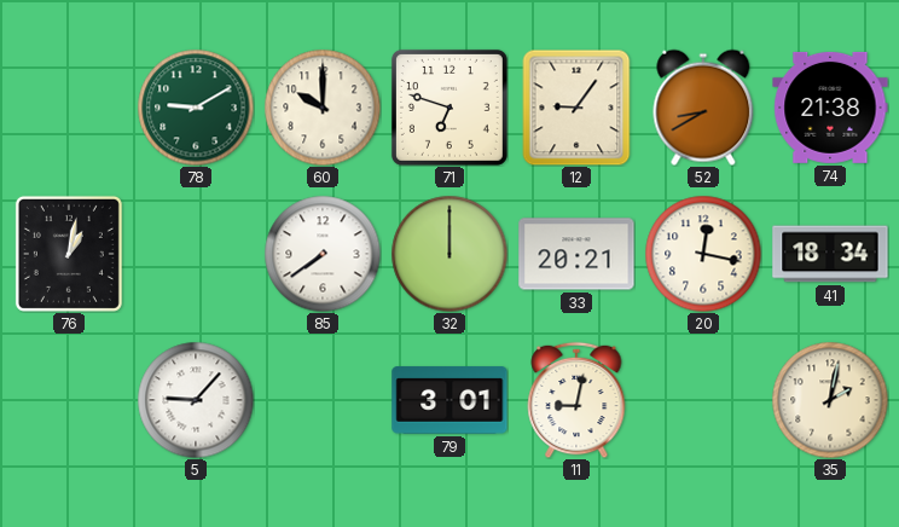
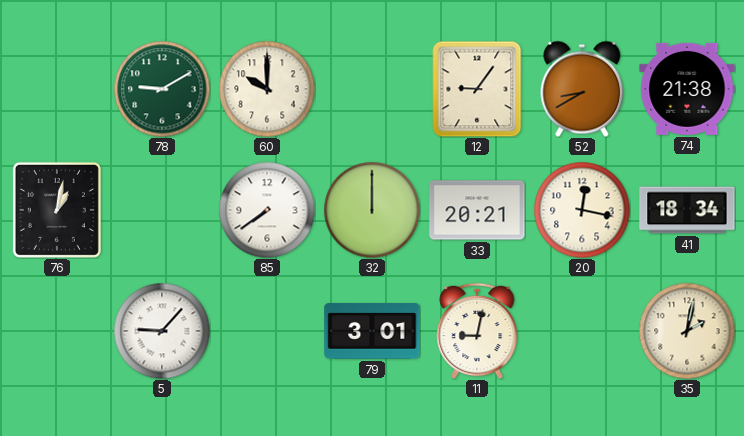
71: 6:48 -> none
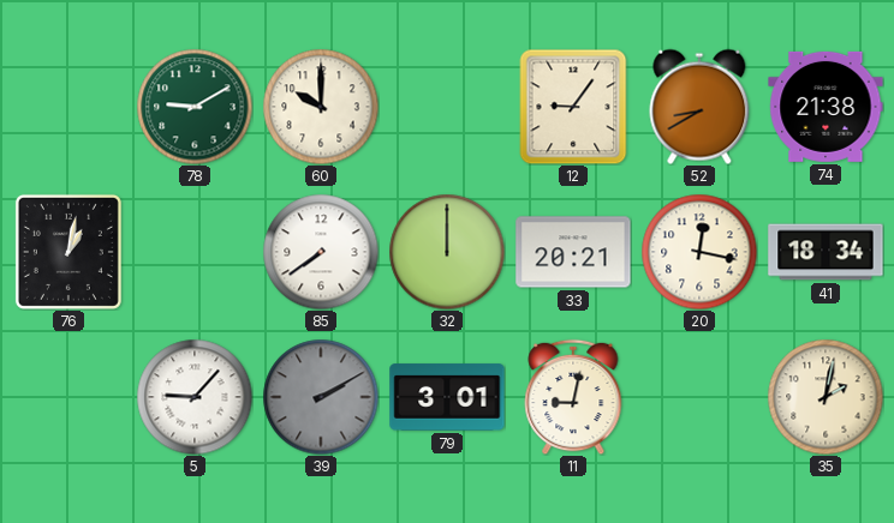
39: none -> 2:10
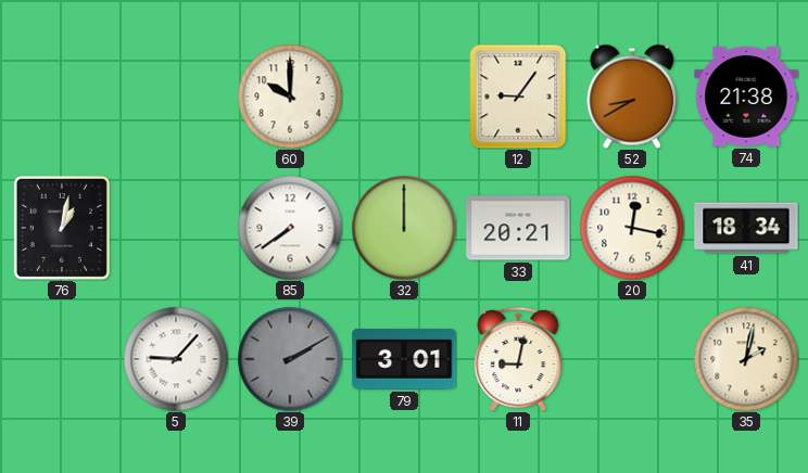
78: 9:10 -> none
